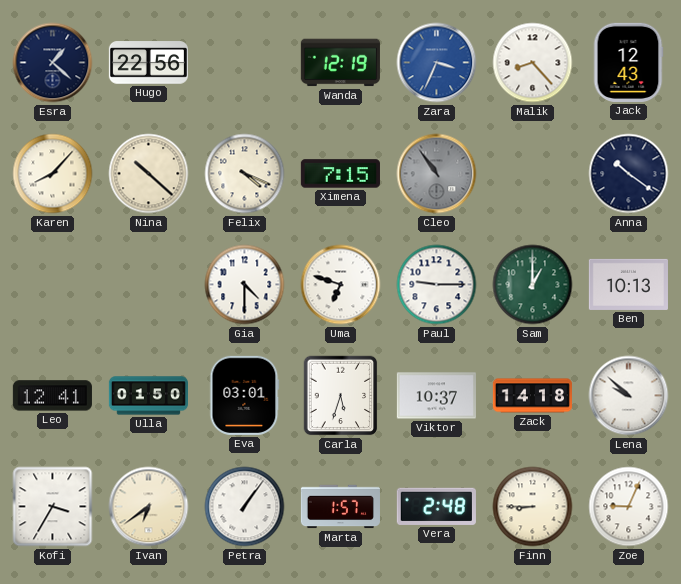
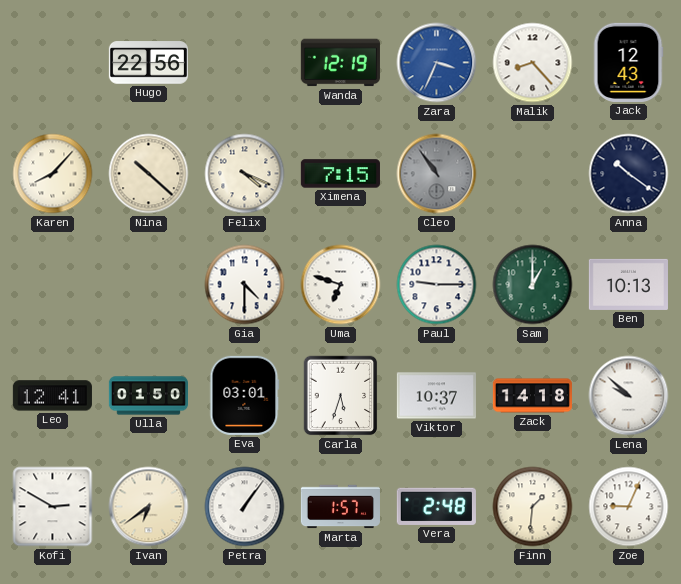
Esra: 1:22 -> none
Kofi: 3:35 -> 2:50
Finn: 8:45 -> 1:31
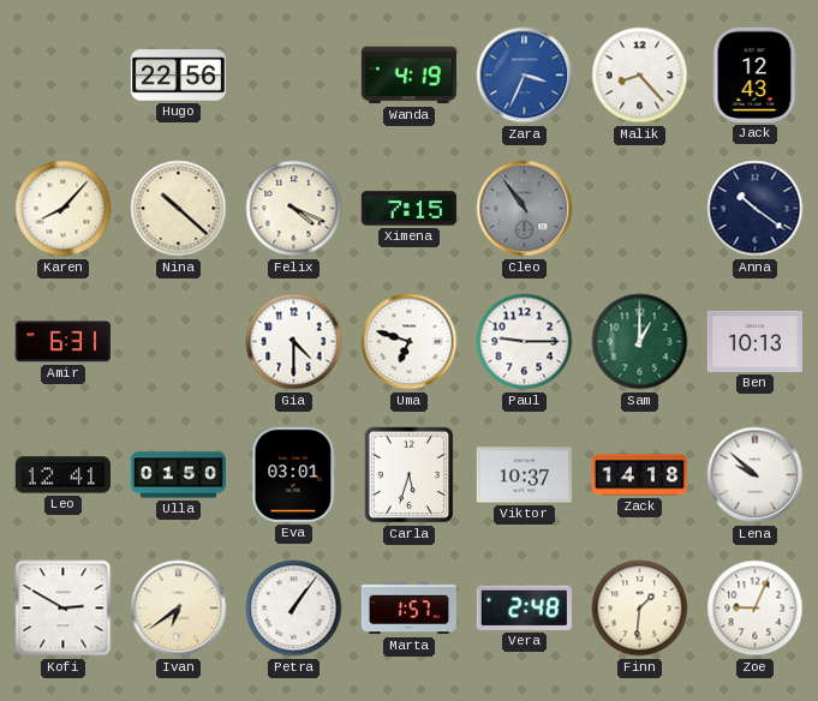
Wanda: 12:19 -> 4:19
Amir: none -> 6:31
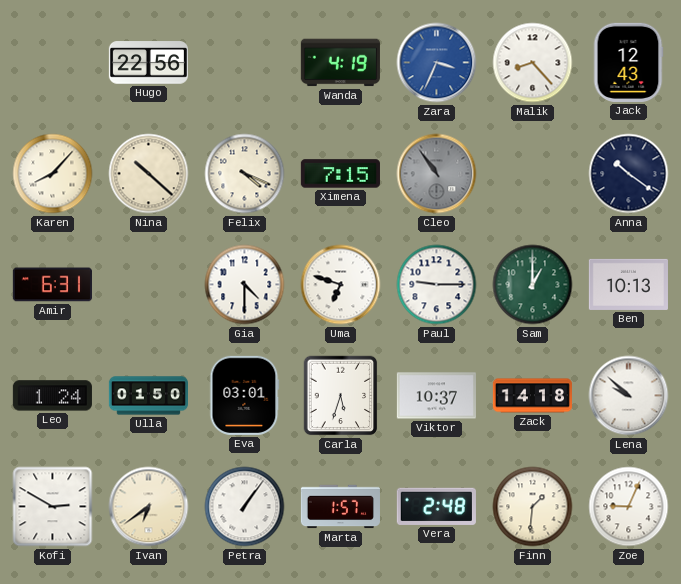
Leo: 12:41 -> 1:24
